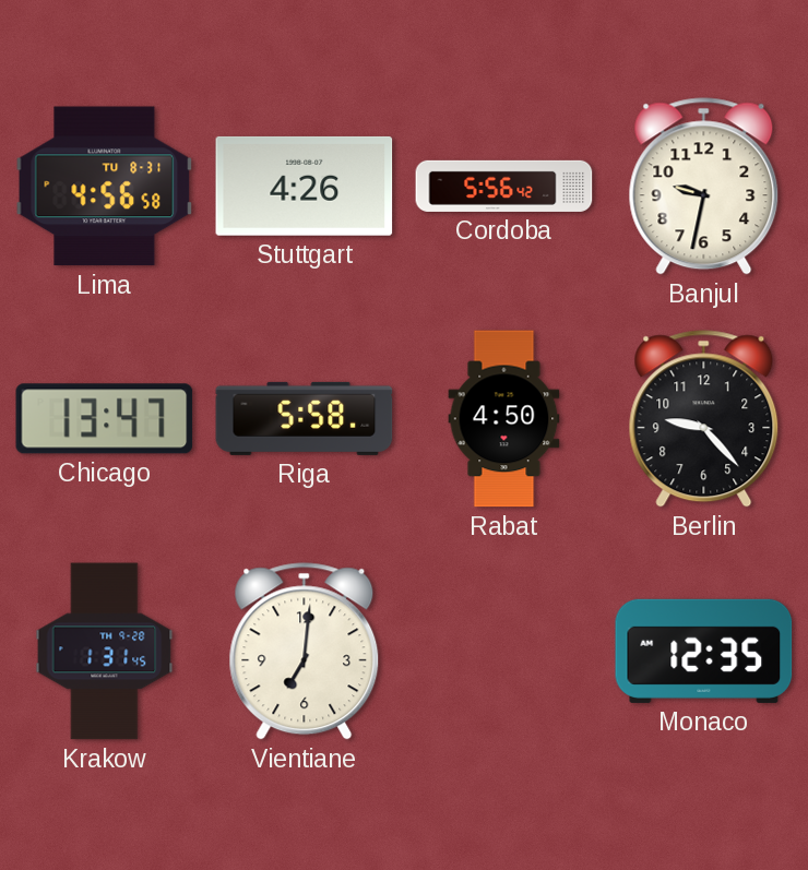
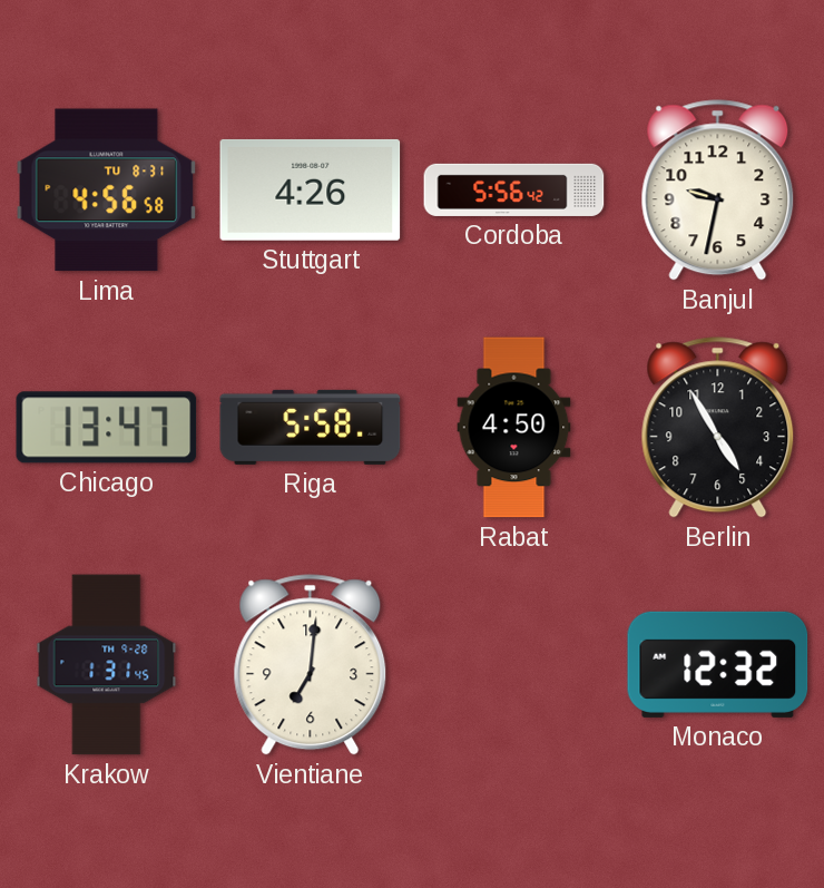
Berlin: 9:23 -> 4:55
Monaco: 12:35 -> 12:32
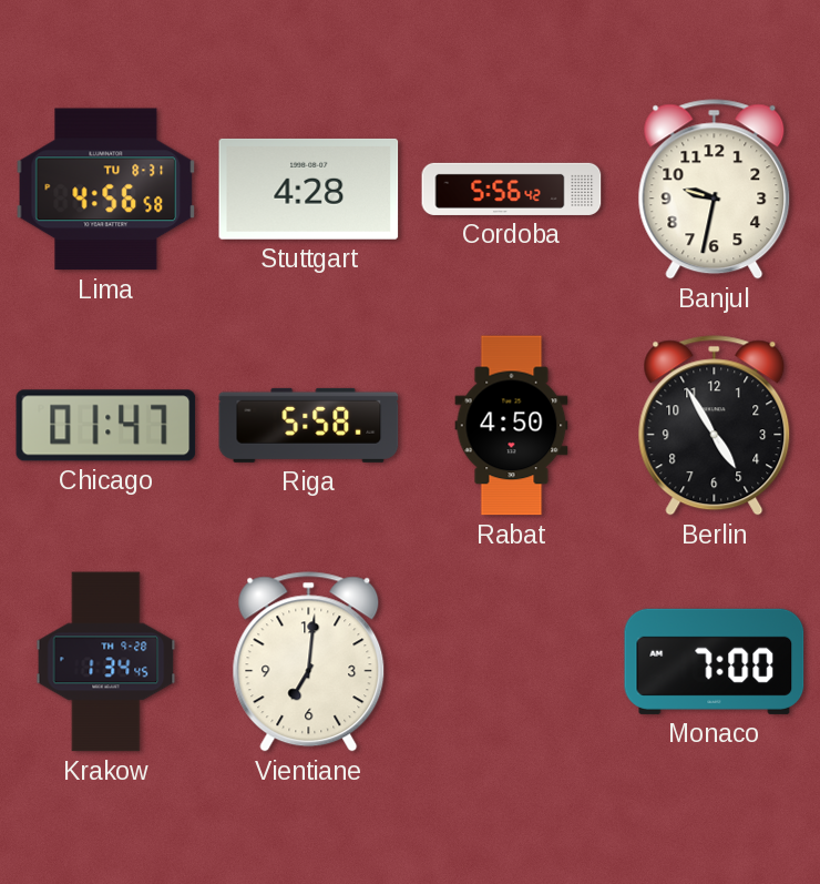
Stuttgart: 4:26 -> 4:28
Chicago: 13:47 -> 01:47
Krakow: 1:31 -> 1:34
Monaco: 12:32 -> 7:00
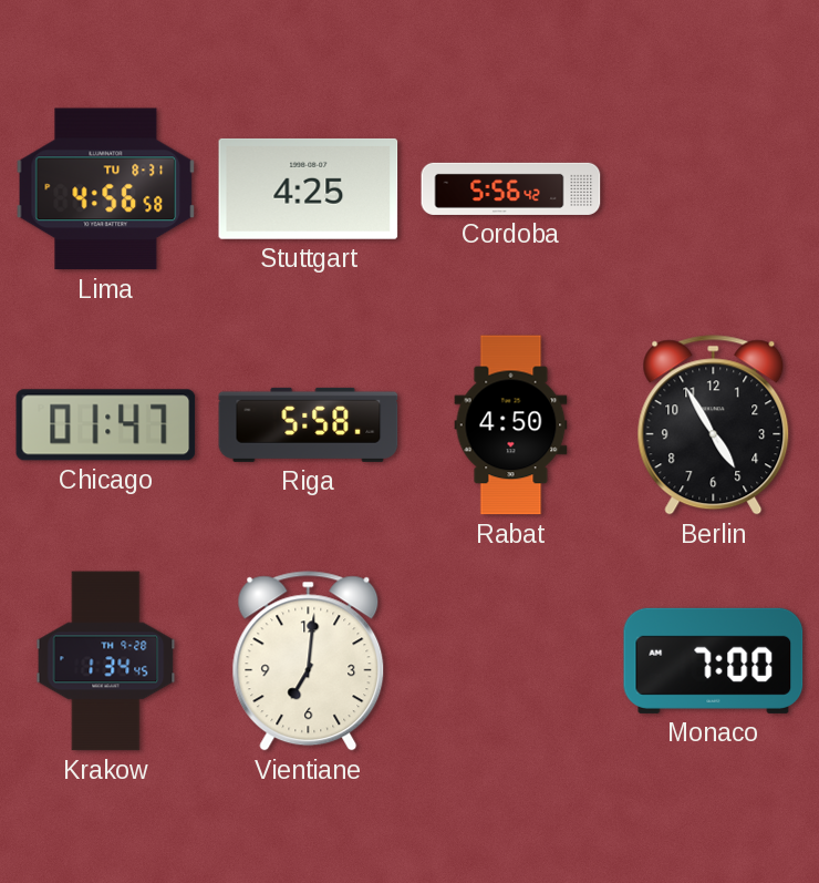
Stuttgart: 4:28 -> 4:25
Banjul: 9:32 -> none
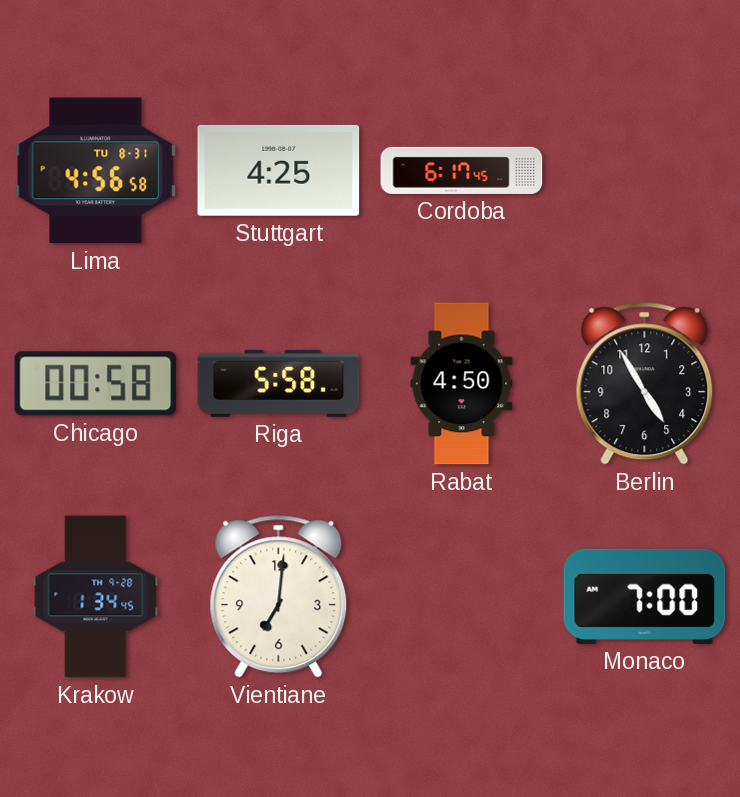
Cordoba: 5:56 -> 6:17
Chicago: 01:47 -> 00:58
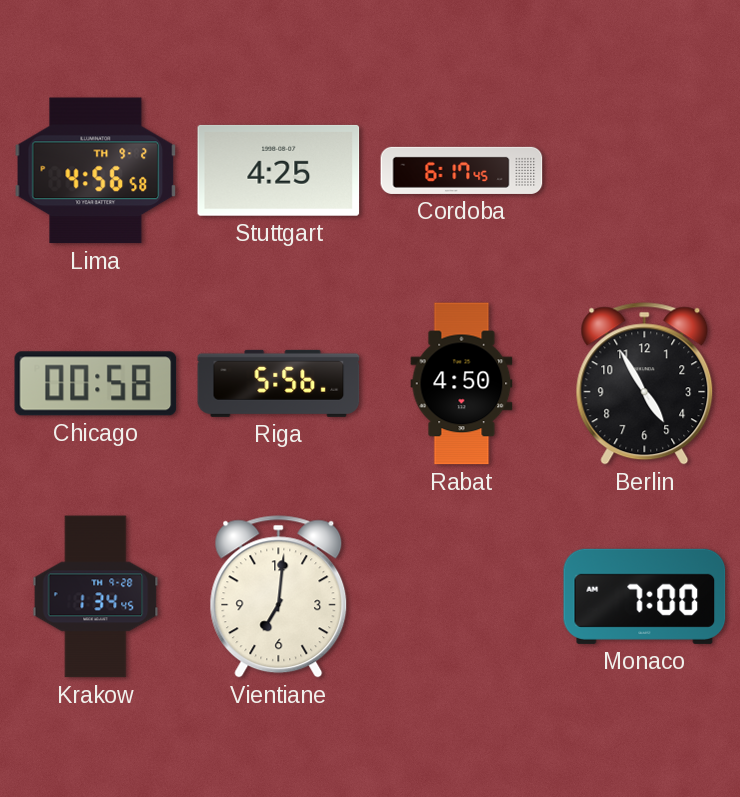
Lima date: TU 8-31 -> TH 9-2
Riga: 5:58 -> 5:56
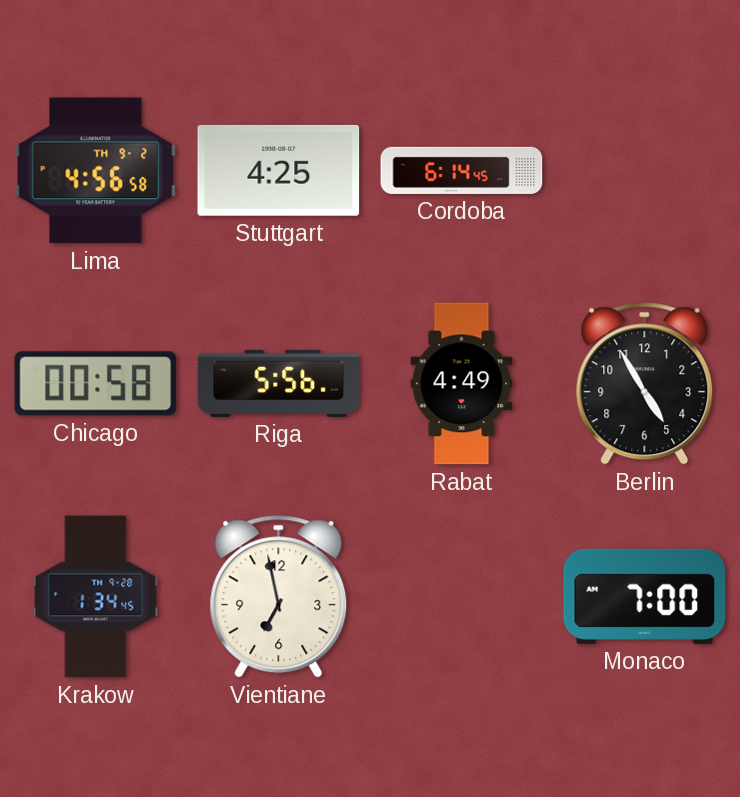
Cordoba: 6:17 -> 6:14
Rabat: 4:50 -> 4:49
Vientiane: 7:01 -> 6:58
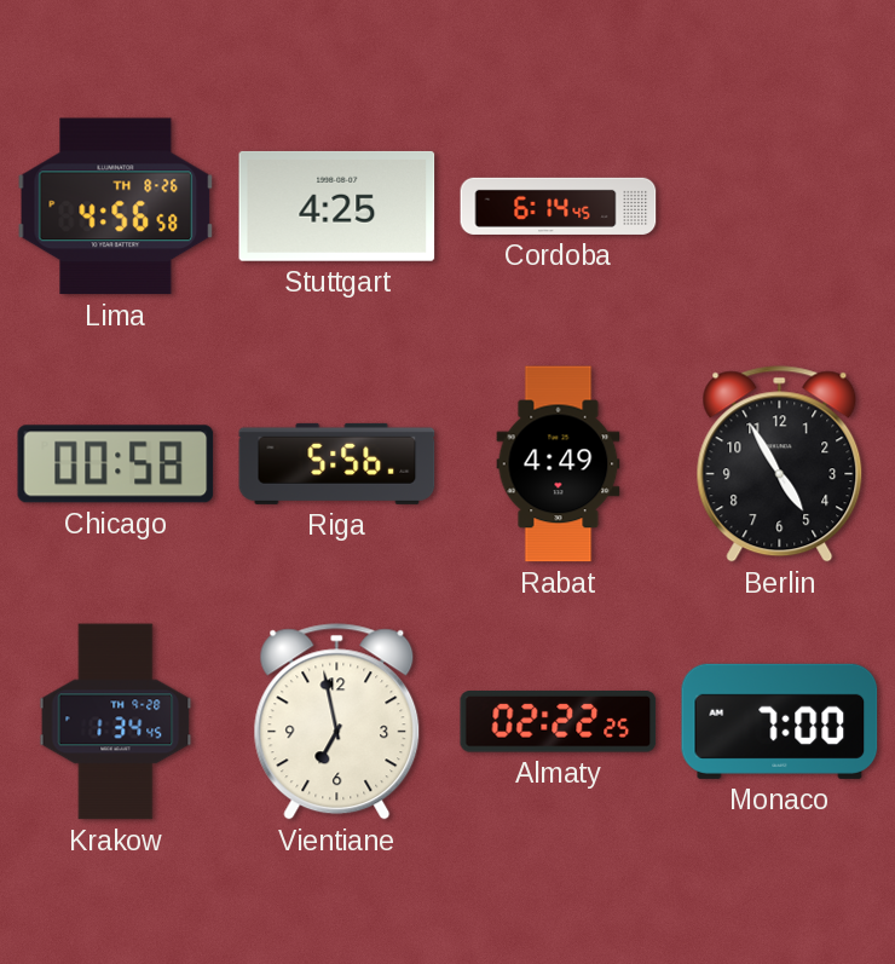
Lima date: TH 9-2 -> TH 8-26
Almaty: none -> 02:22
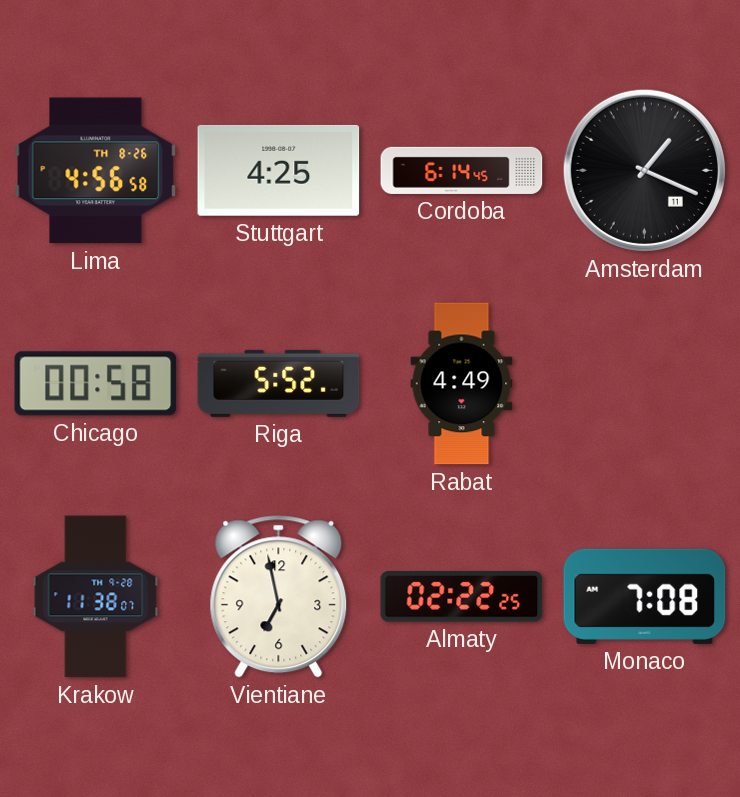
Amsterdam: none -> 1:19
Riga: 5:56 -> 5:52
Berlin: 4:55 -> none
Krakow: 1:34 -> 11:38
Monaco: 7:00 -> 7:08
